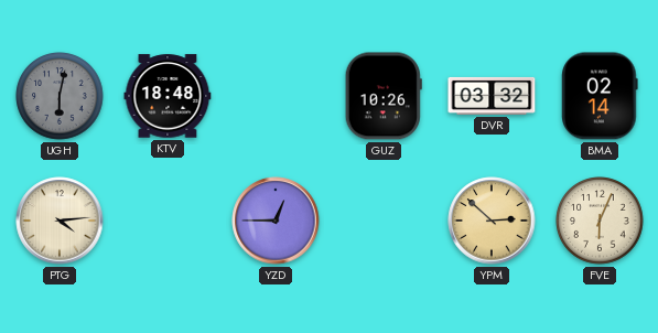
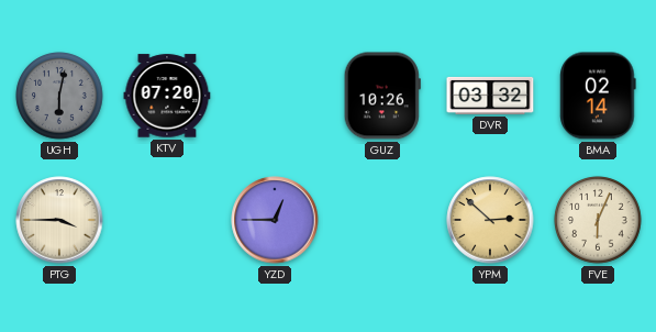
KTV: 18:48 -> 07:20
PTG: 4:14 -> 3:45
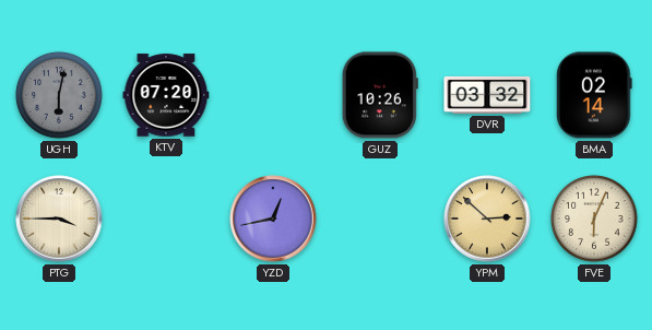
YZD: 12:45 -> 12:43
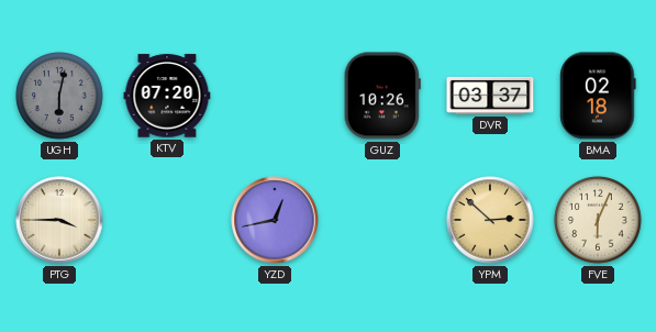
DVR: 03:32 -> 03:37
BMA: 02:14 -> 02:18
